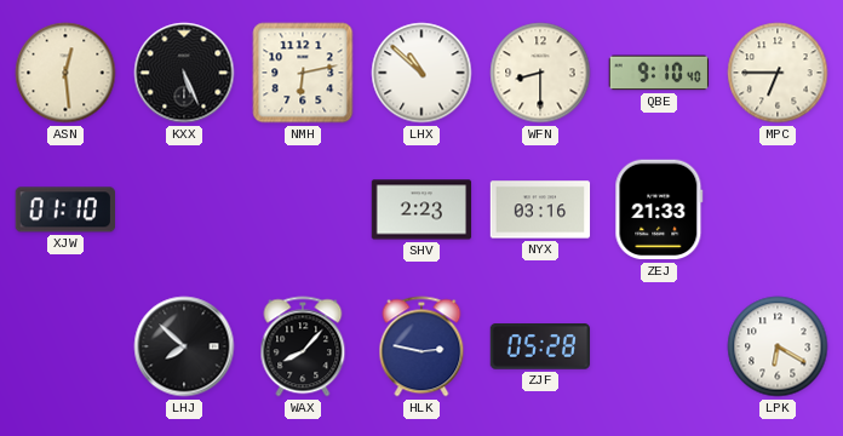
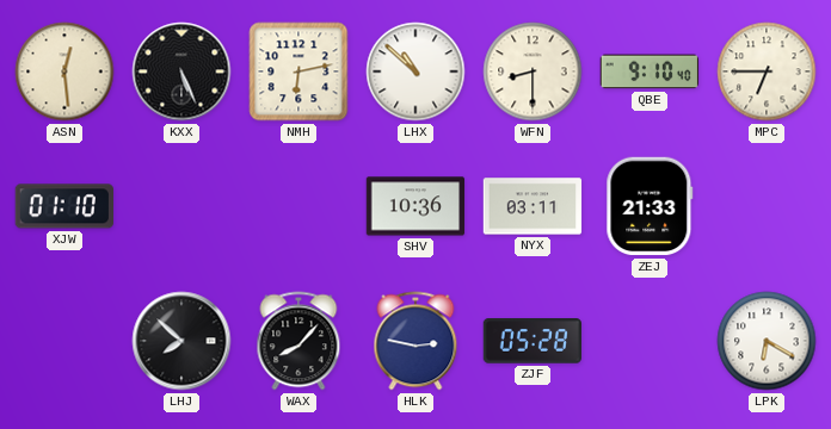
SHV: 2:23 -> 10:36
NYX: 03:16 -> 03:11
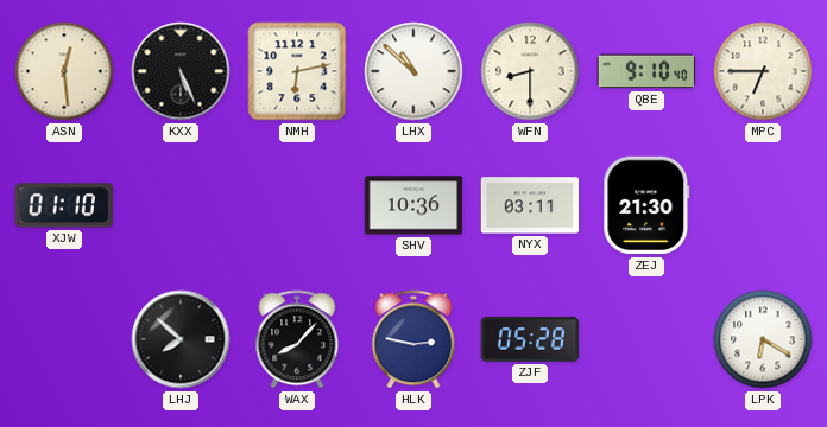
ZEJ: 21:33 -> 21:30
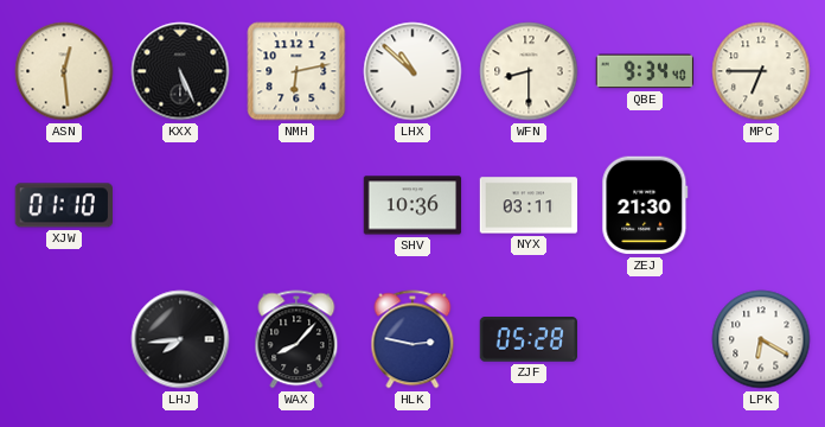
QBE: 9:10 -> 9:34
LHJ: 7:52 -> 7:44
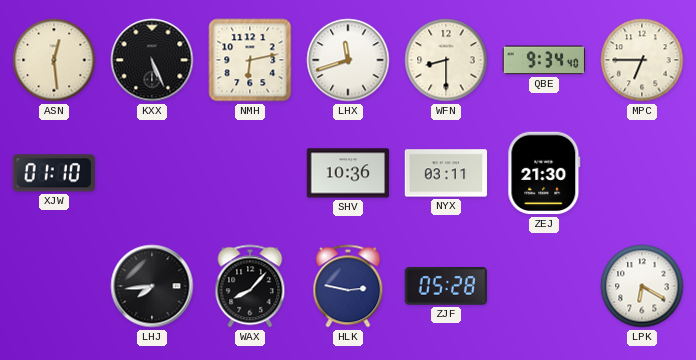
LHX: 10:52 -> 11:42
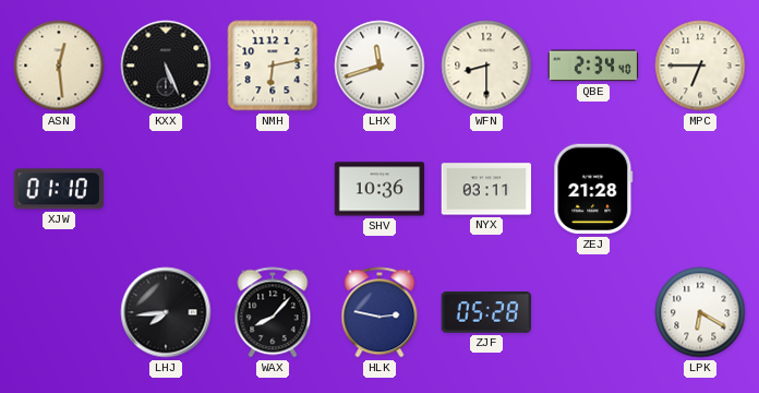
QBE: 9:34 -> 2:34
ZEJ: 21:30 -> 21:28
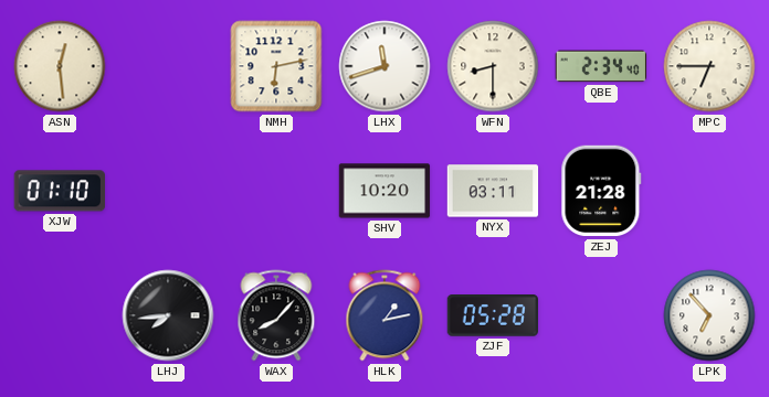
KXX: 5:26 -> none
SHV: 10:36 -> 10:20
HLK: 2:47 -> 1:13
LPK: 6:20 -> 6:53
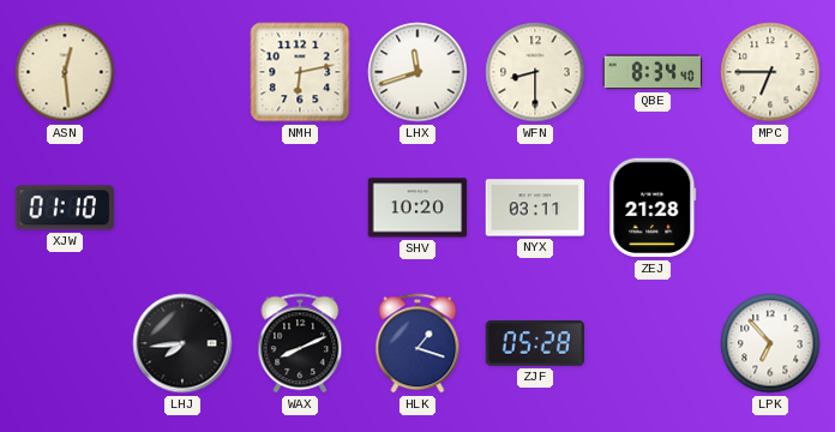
QBE: 2:34 -> 8:34
WAX: 8:07 -> 8:11
HLK: 1:13 -> 1:18
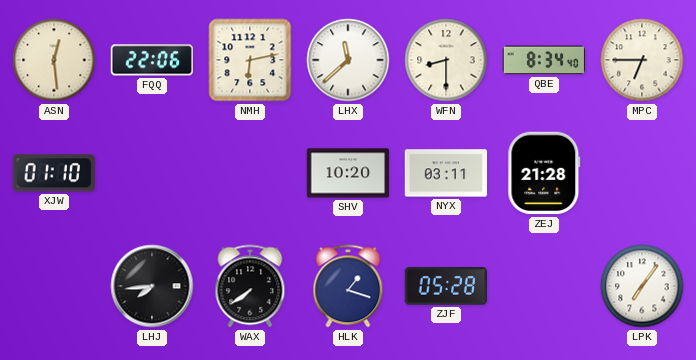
FQQ: none -> 22:06
LHX: 11:42 -> 11:38
WAX: 8:11 -> 7:39
LPK: 6:53 -> 7:06
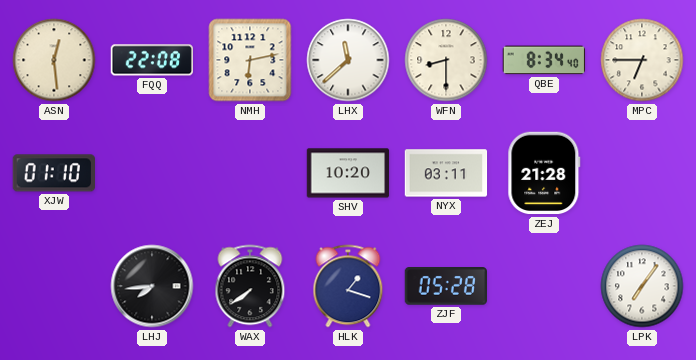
FQQ: 22:06 -> 22:08
